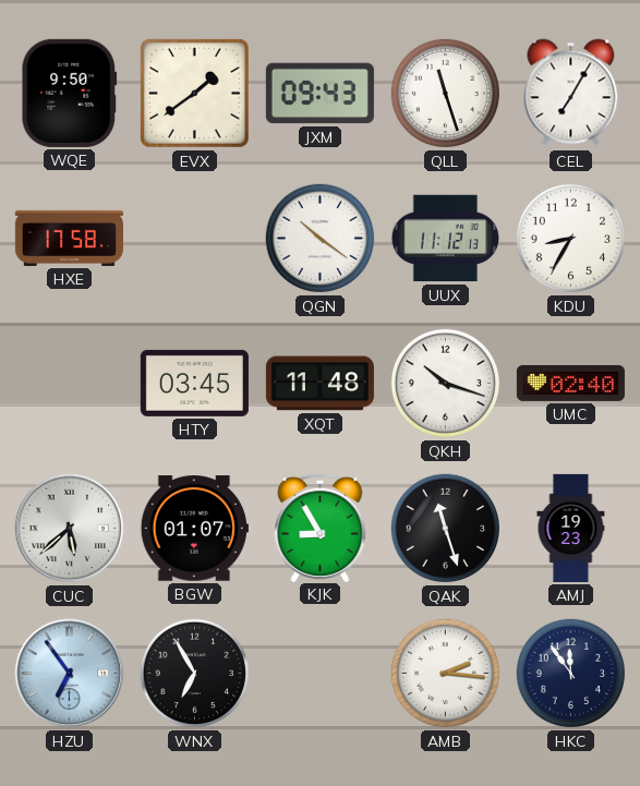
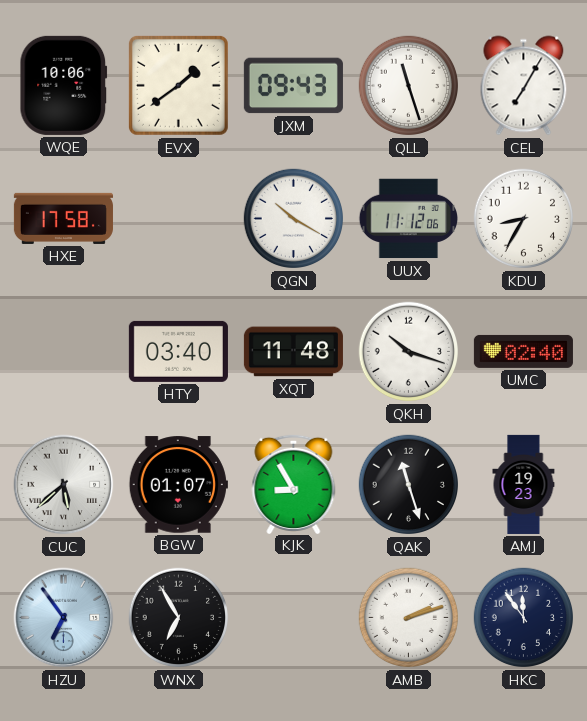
WQE: 9:50 -> 10:06
QGN: 10:21 -> 10:20
UUX: 11:12:13 -> 11:12:06
HTY: 03:45 -> 03:40
AMB: 2:16 -> 2:12
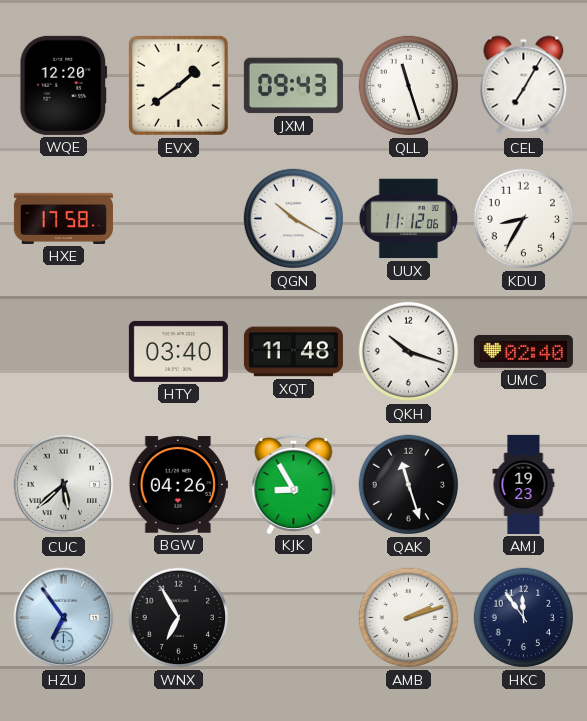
WQE: 10:06 -> 12:20
BGW: 01:07 -> 04:26
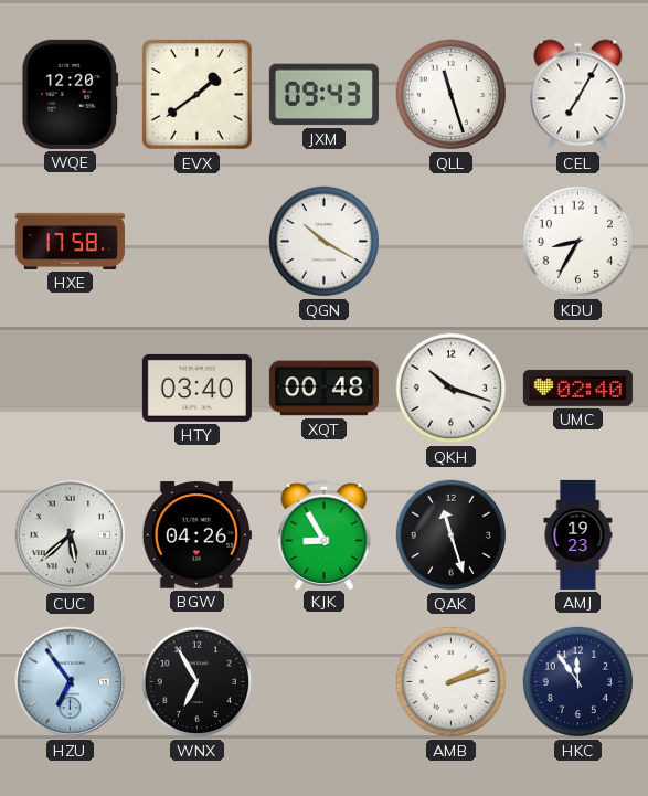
UUX: 11:12 -> none
XQT: 11:48 -> 00:48
